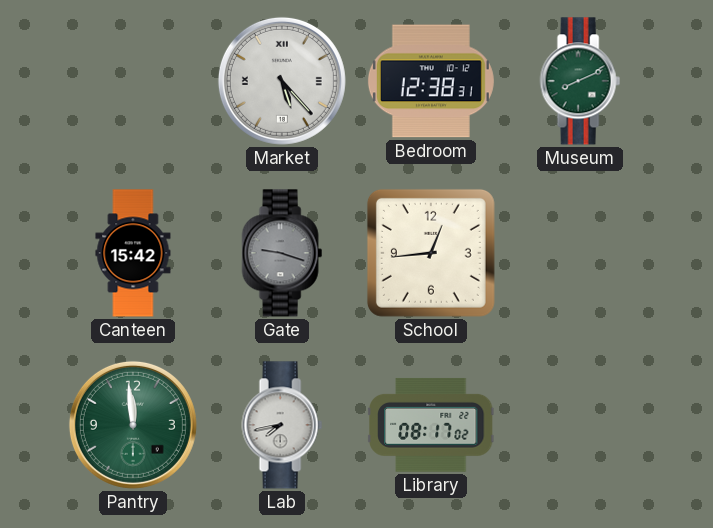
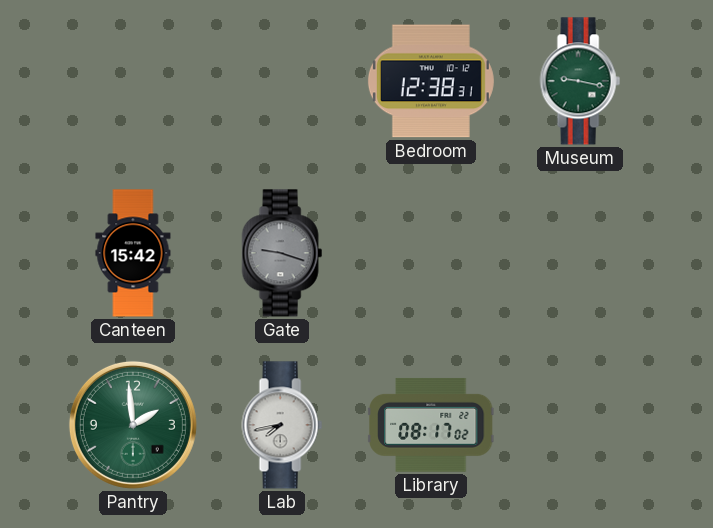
Market: 5:23 -> none
Museum: 8:11 -> 9:17
School: 12:44 -> none
Pantry: 11:59 -> 1:59
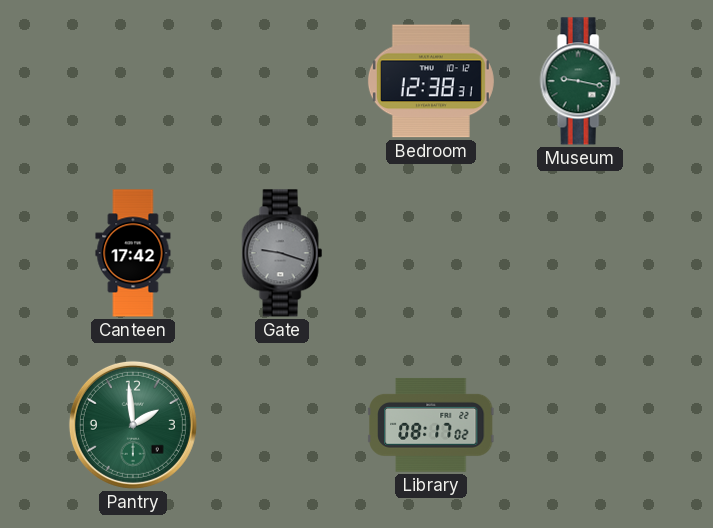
Canteen: 15:42 -> 17:42
Lab: 7:43 -> none
